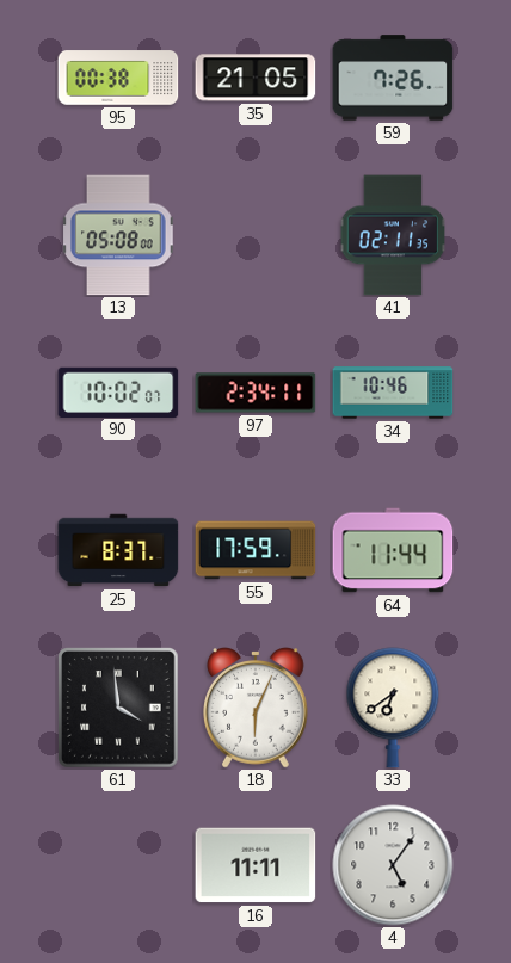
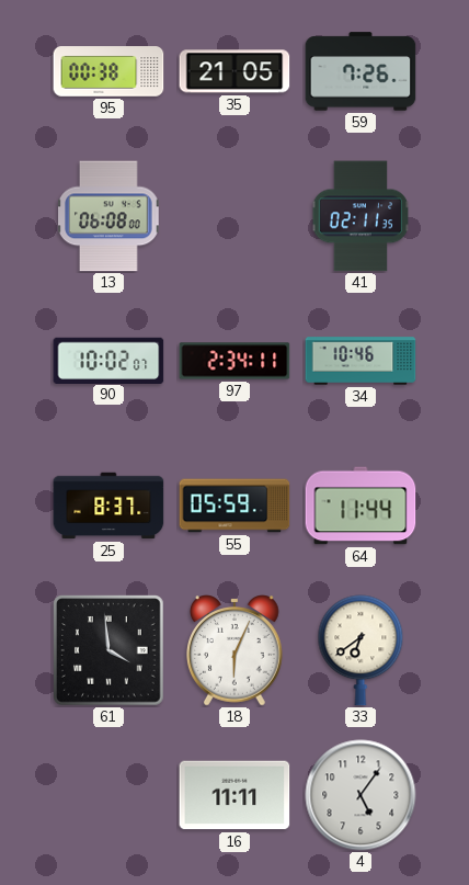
13: 05:08 -> 06:08
55: 17:59 -> 05:59
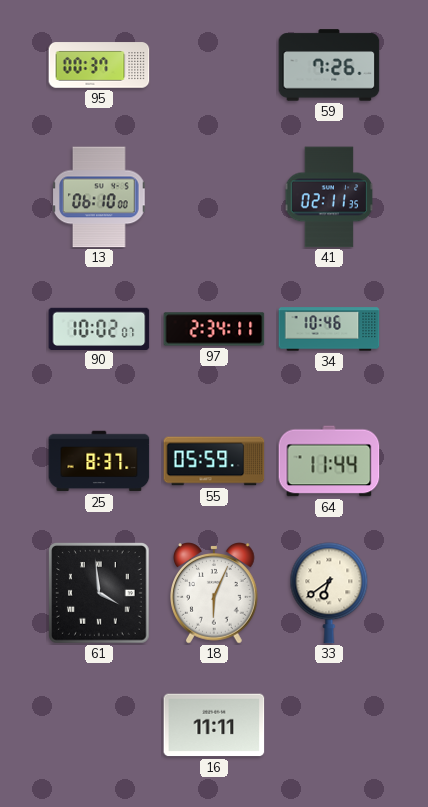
95: 00:38 -> 00:37
35: 21:05 -> none
13: 06:08 -> 06:10
4: 5:06 -> none
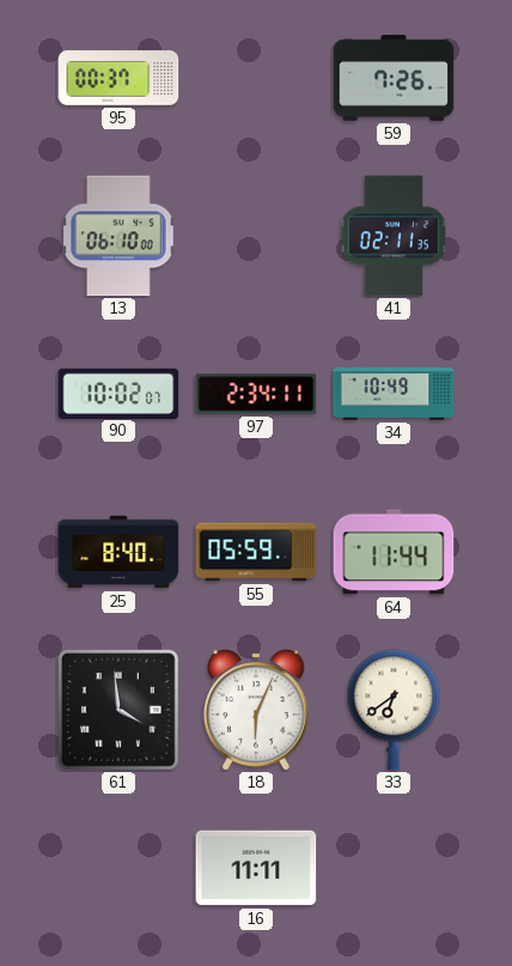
34: 10:46 -> 10:49
25: 8:37 -> 8:40
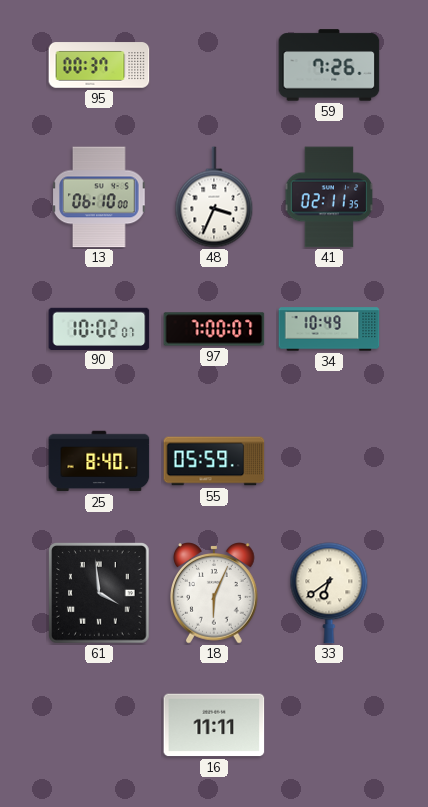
48: none -> 3:34
97: 2:34 -> 7:00
64: 11:44 -> none
